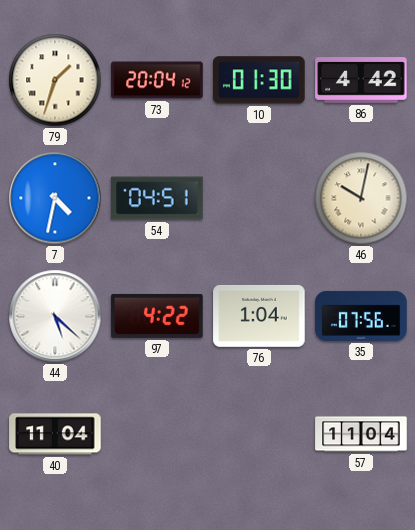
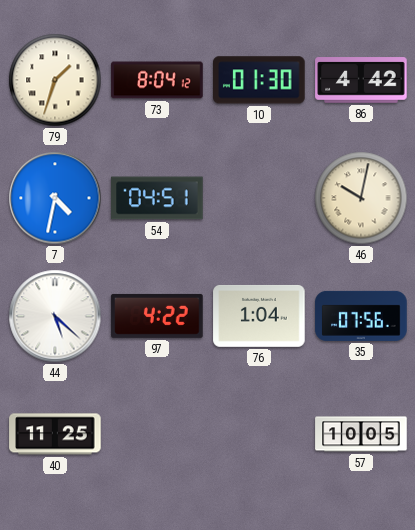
73: 20:04 -> 8:04
40: 11:04 -> 11:25
57: 11:04 -> 10:05
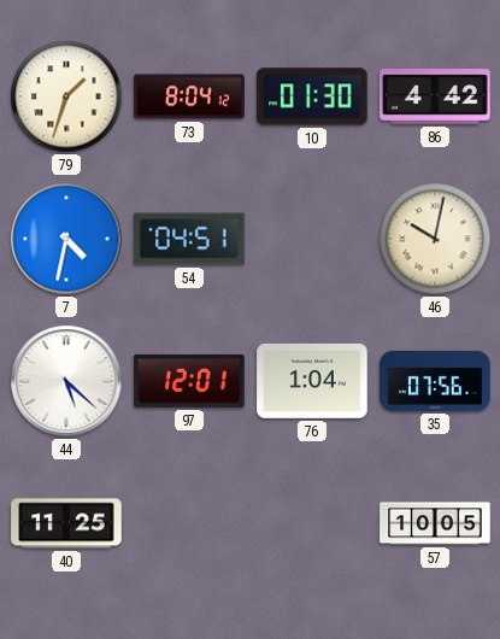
97: 4:22 -> 12:01
